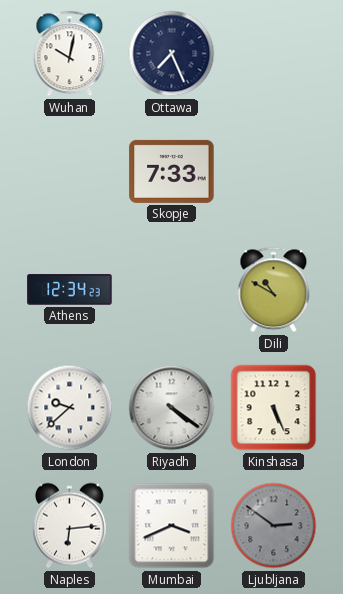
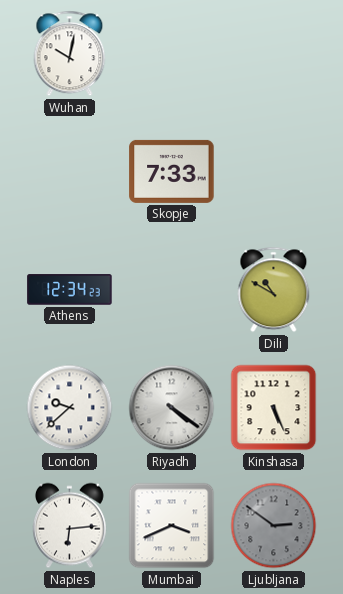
Ottawa: 7:26 -> none
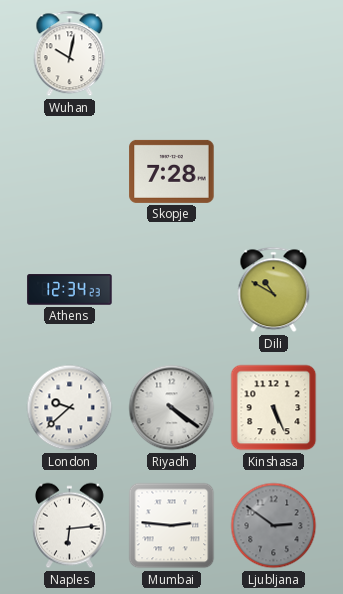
Skopje: 7:33 -> 7:28
Mumbai: 3:41 -> 2:46
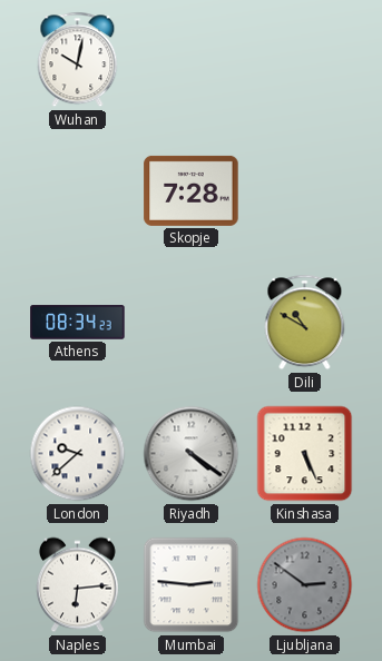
Athens: 12:34 -> 08:34
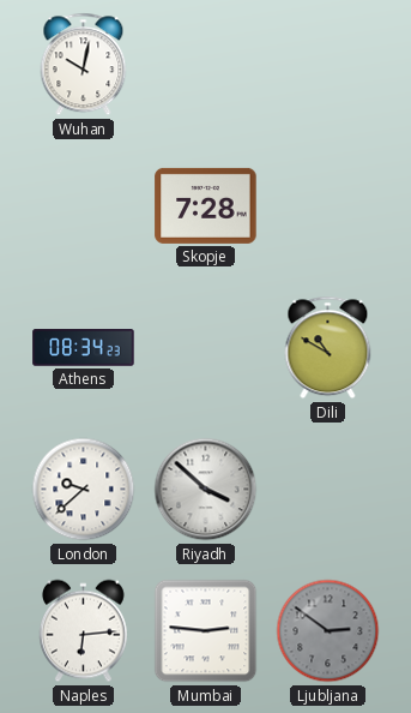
Riyadh: 4:21 -> 3:52
Kinshasa: 5:26 -> none
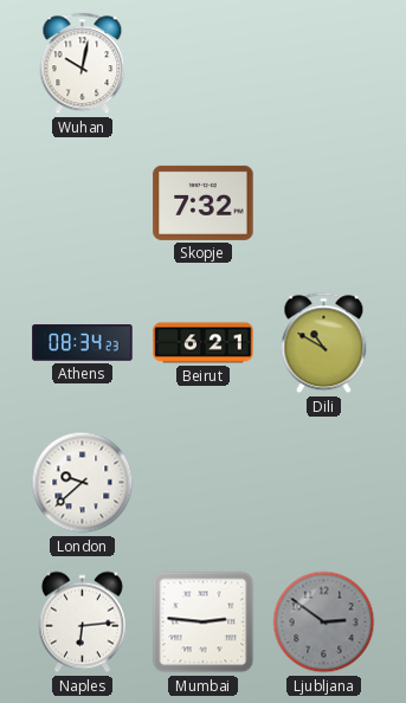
Skopje: 7:28 -> 7:32
Beirut: none -> 6:21
Riyadh: 3:52 -> none
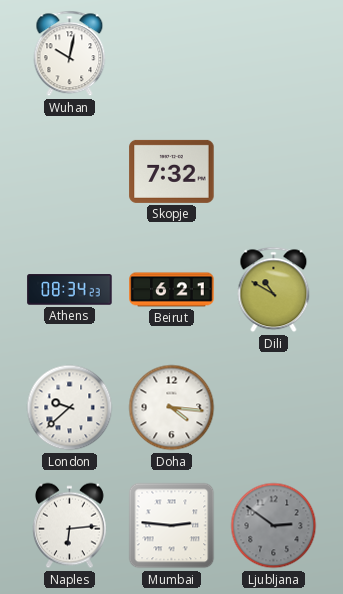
Doha: none -> 4:16
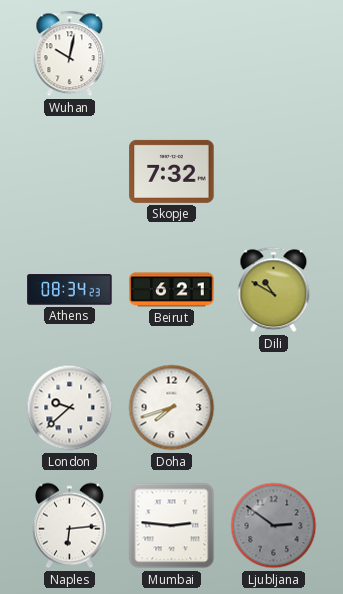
Doha: 4:16 -> 7:42
